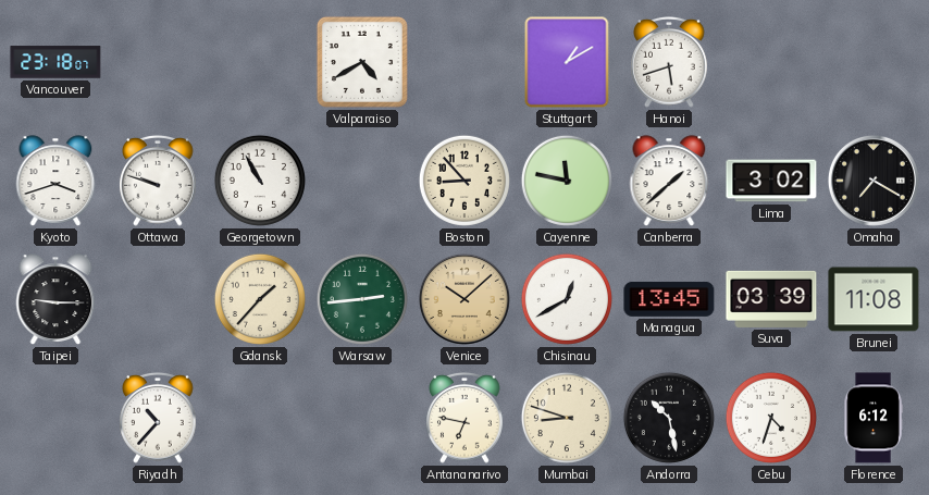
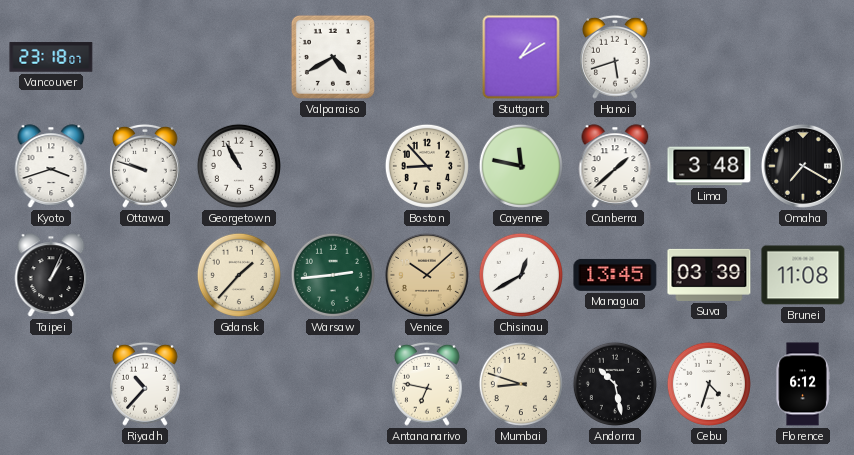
Lima: 3:02 -> 3:48
Taipei: 9:15 -> 1:04
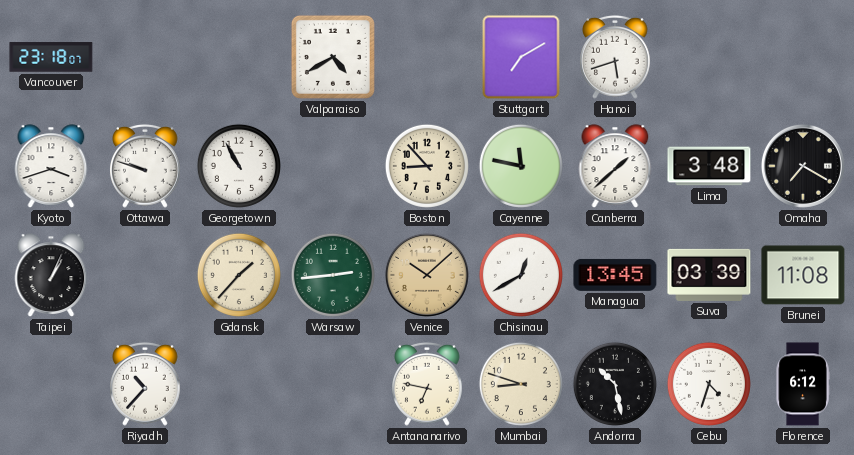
Stuttgart: 1:10 -> 7:10
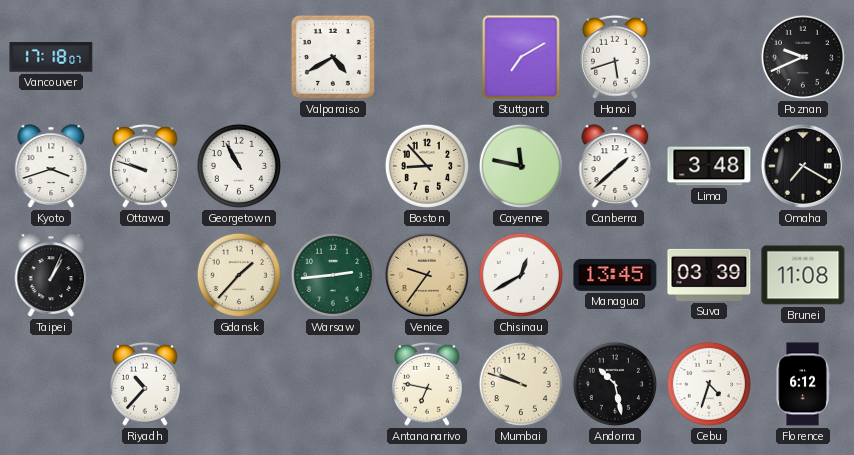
Vancouver: 23:18 -> 17:18
Poznan: none -> 9:41
Venice: 10:08 -> 9:36
Mumbai: 8:48 -> 9:48
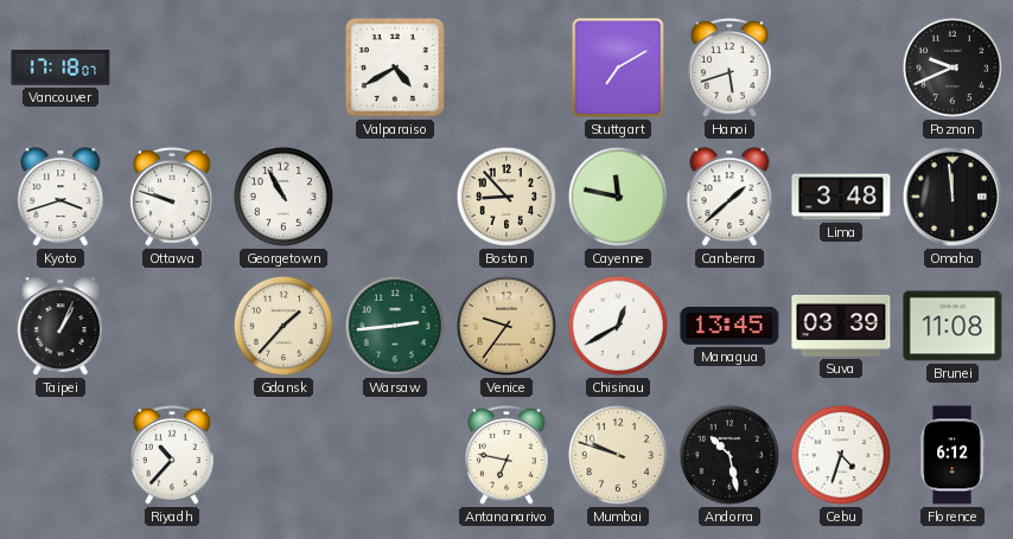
Omaha: 7:20 -> 11:59
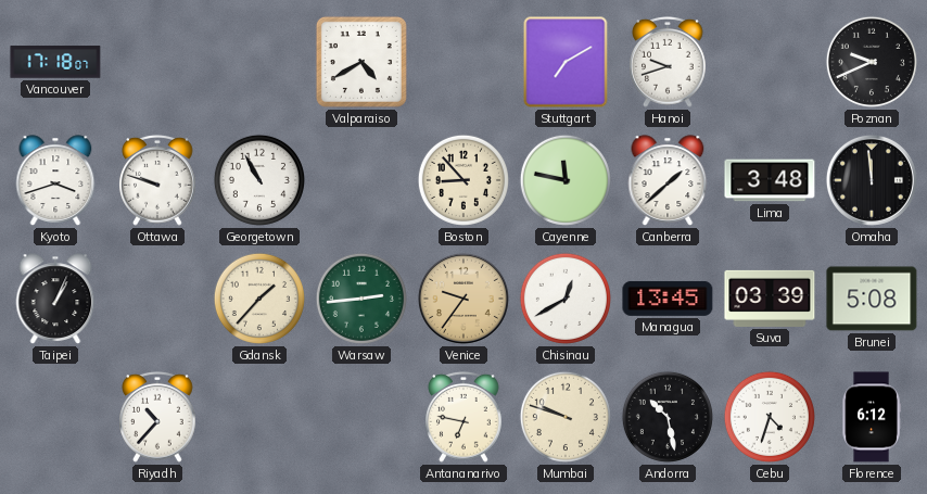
Hanoi: 5:42 -> 9:42
Brunei: 11:08 -> 5:08
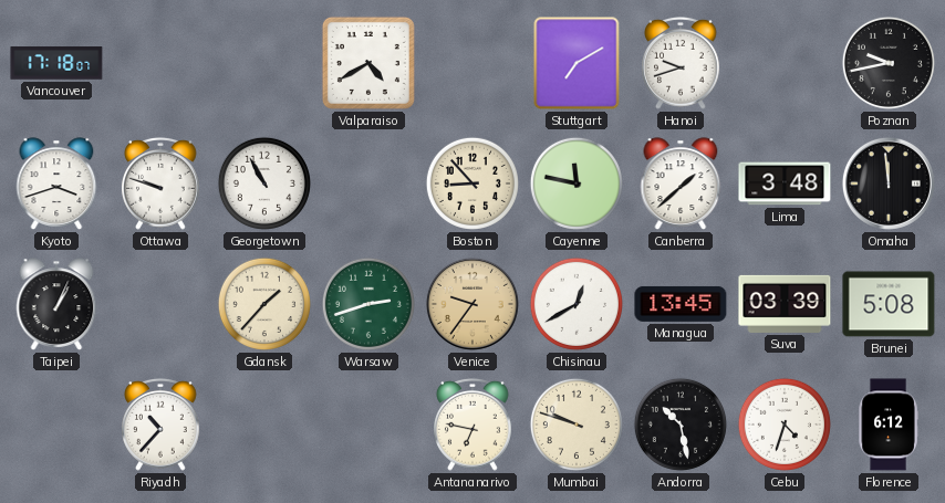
Poznan: 9:41 -> 9:43
Warsaw: 2:44 -> 2:42
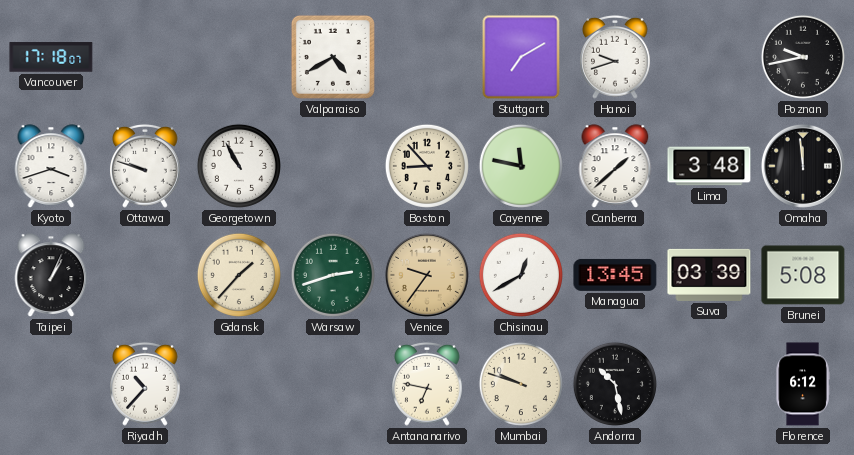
Cebu: 4:33 -> none
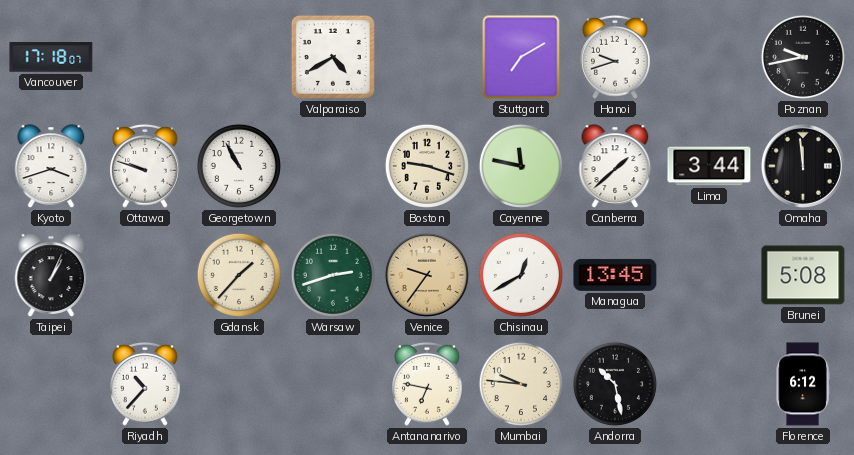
Boston: 8:53 -> 9:18
Lima: 3:48 -> 3:44
Suva: 03:39 -> none
Mumbai: 9:48 -> 9:46
